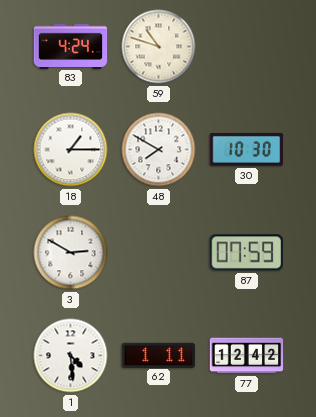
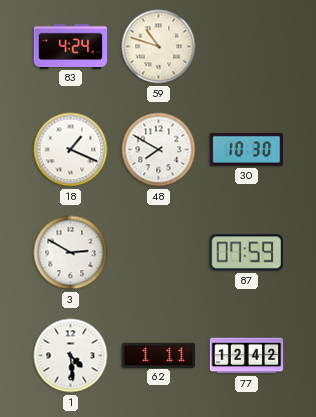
18: 1:15 -> 1:19
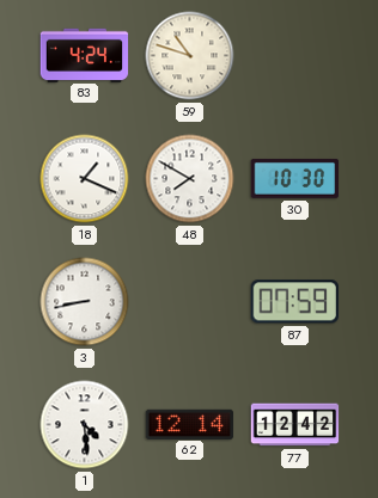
3: 2:50 -> 8:43
62: 1:11 -> 12:14
